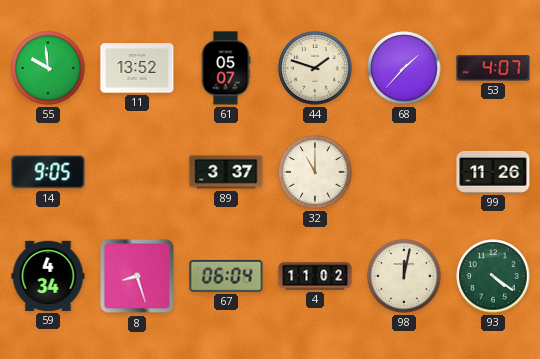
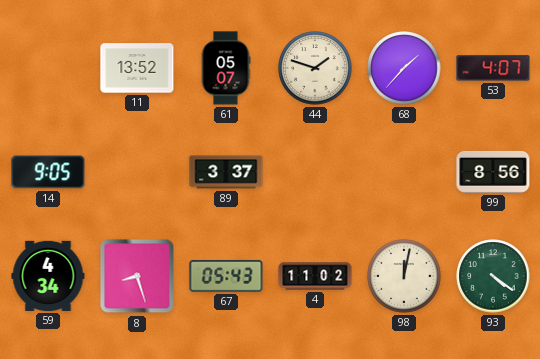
55: 9:59 -> none
32: 11:00 -> none
99: 11:26 -> 8:56
67: 06:04 -> 05:43
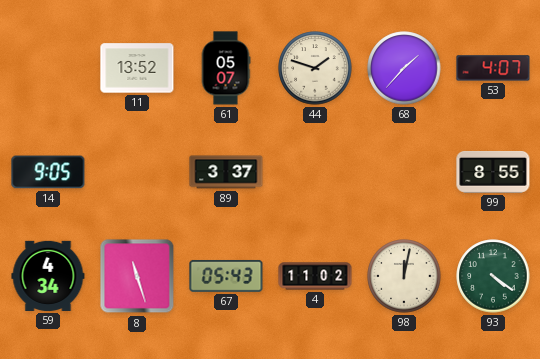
99: 8:56 -> 8:55
8: 8:27 -> 11:27
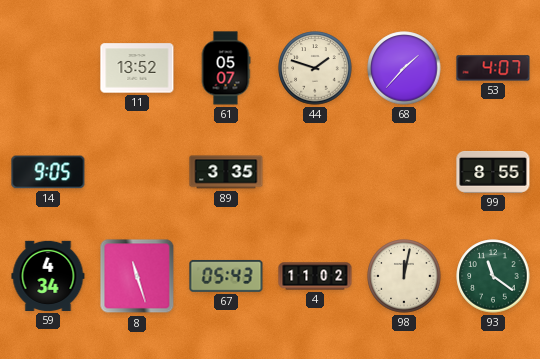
89: 3:37 -> 3:35
93: 4:21 -> 11:21
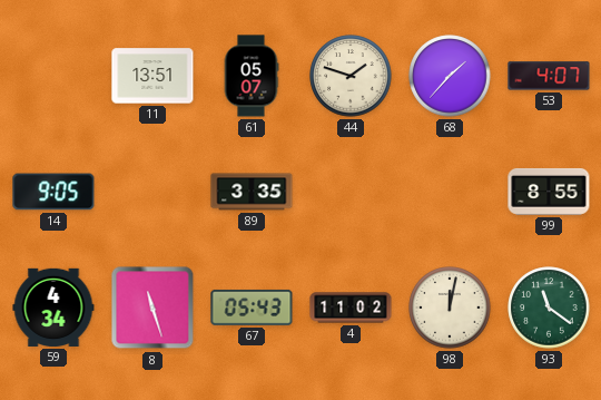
11: 13:52 -> 13:51
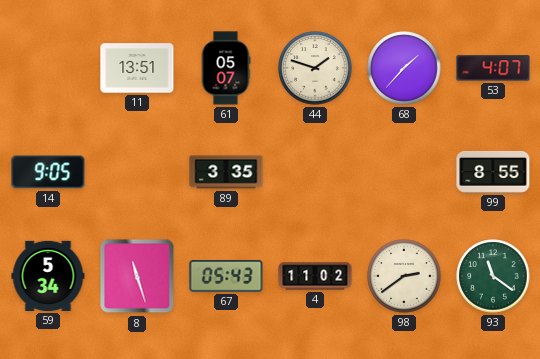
59: 4:34 -> 5:34
98: 12:02 -> 2:39
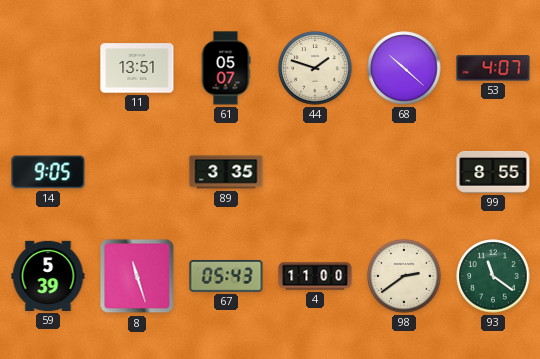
68: 1:37 -> 10:22
59: 5:34 -> 5:39
4: 11:02 -> 11:00
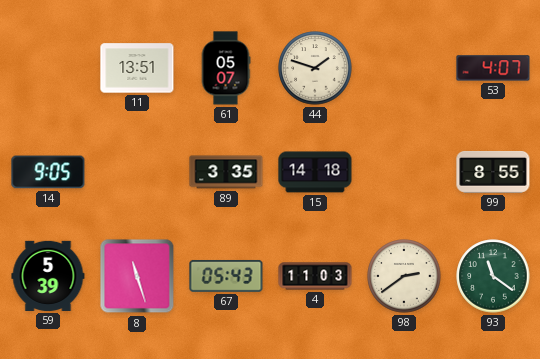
68: 10:22 -> none
15: none -> 14:18
4: 11:00 -> 11:03
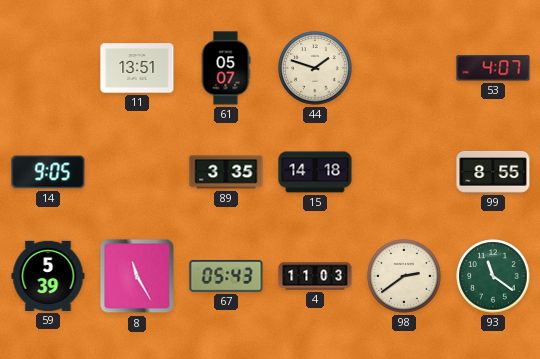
8: 11:27 -> 11:25
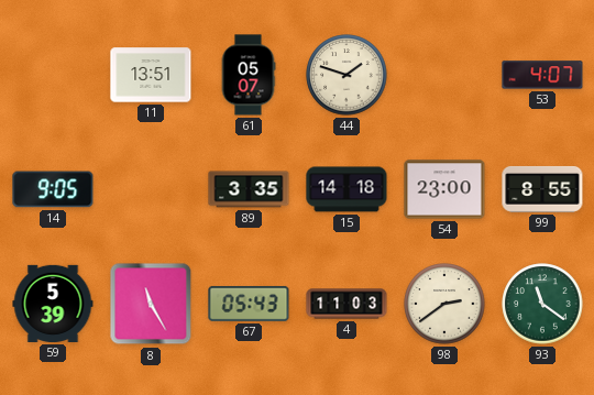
54: none -> 23:00
